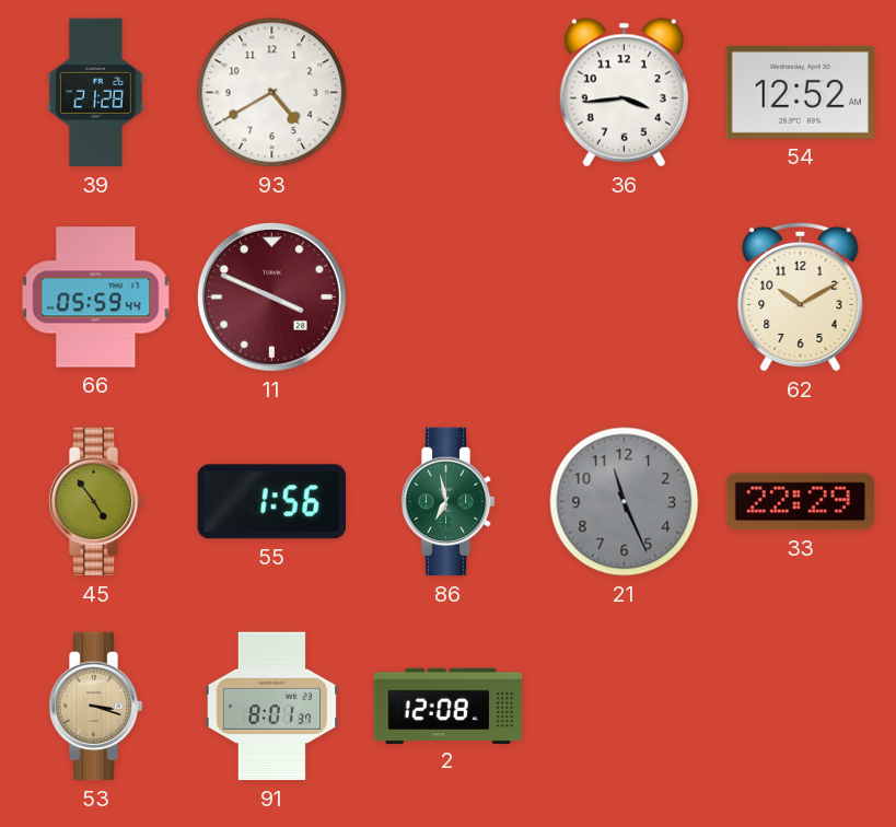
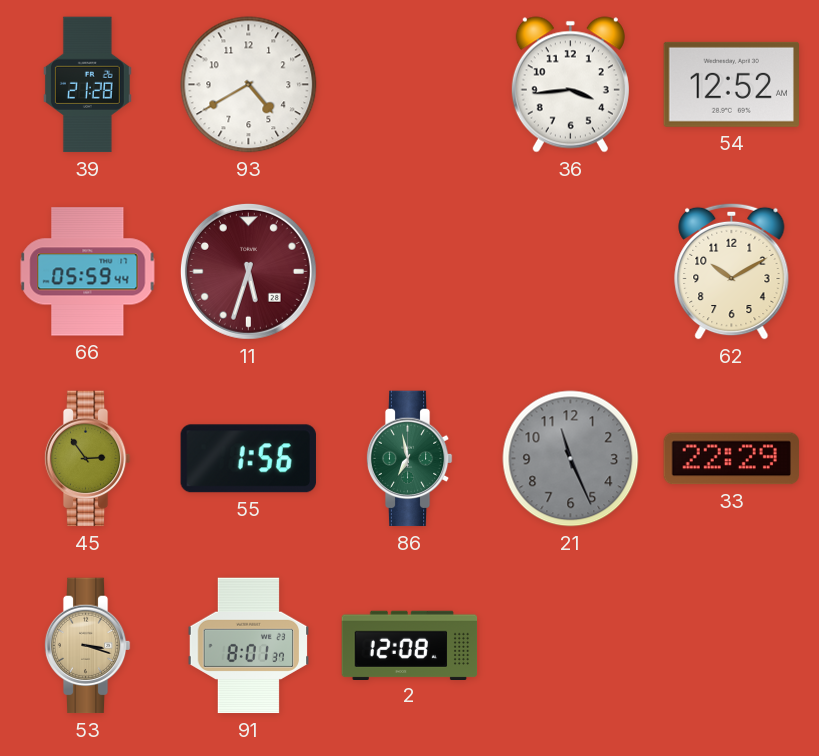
11: 3:49 -> 5:33
45: 4:54 -> 2:54
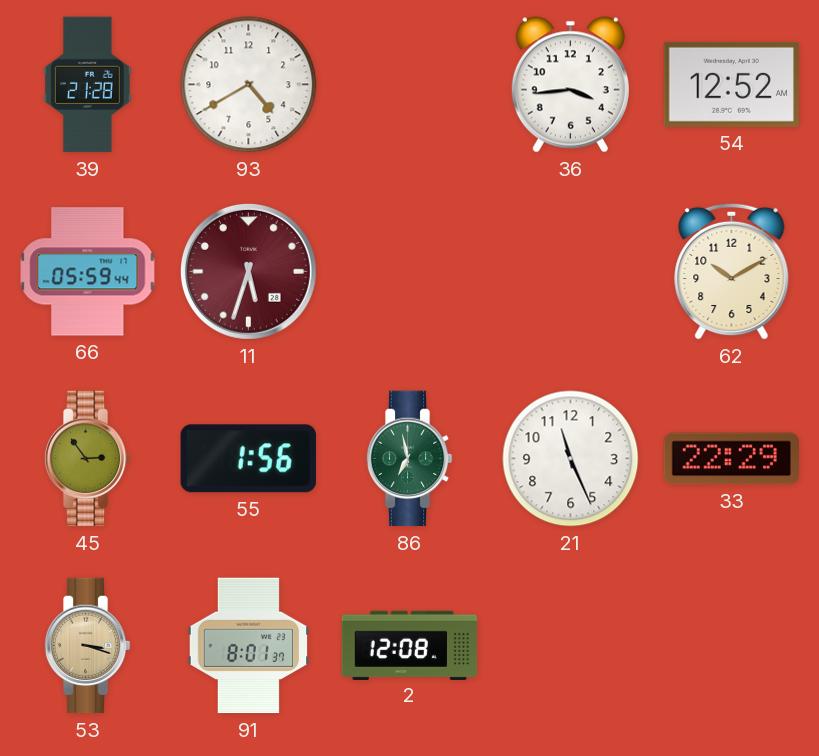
21 dial: grey -> white
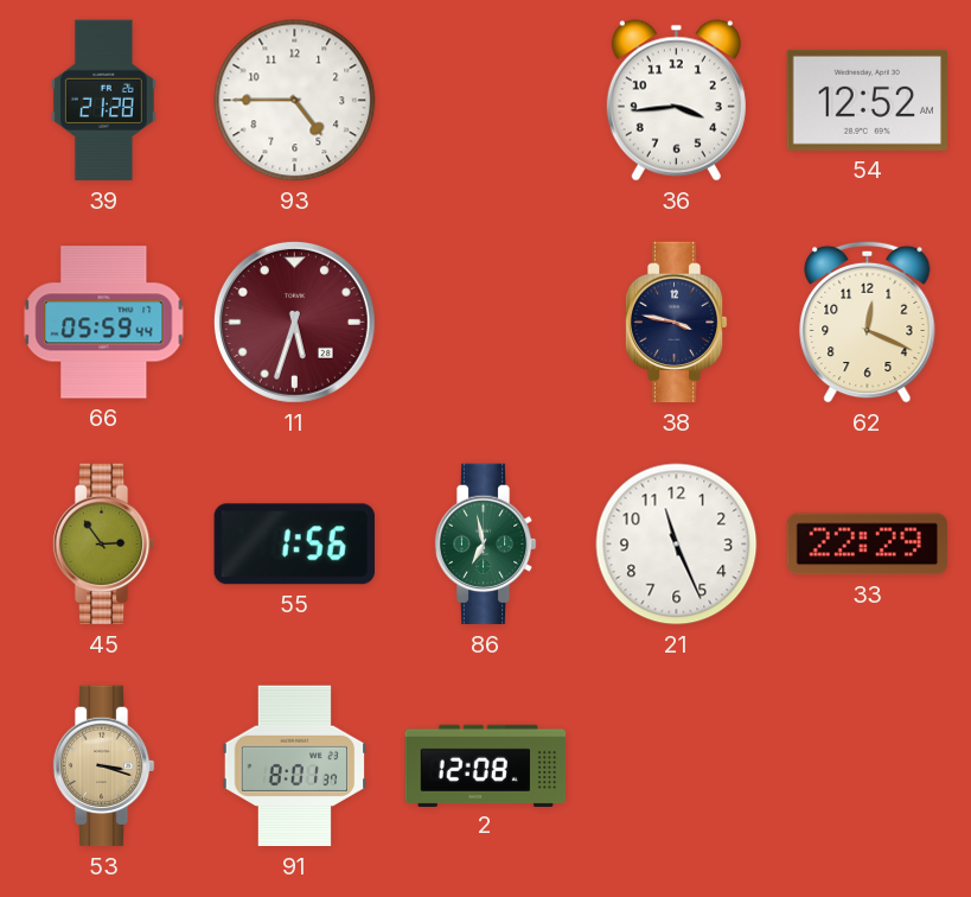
93: 4:40 -> 4:45
38: none -> 3:47
62: 10:10 -> 12:19
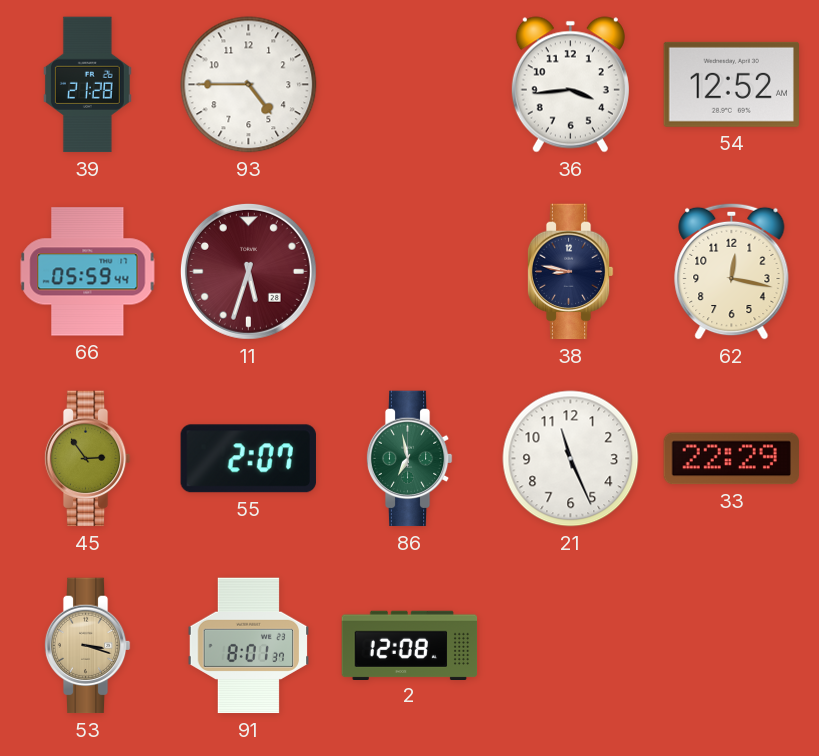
38: 3:47 -> 8:47
62: 12:19 -> 12:17
55: 1:56 -> 2:07
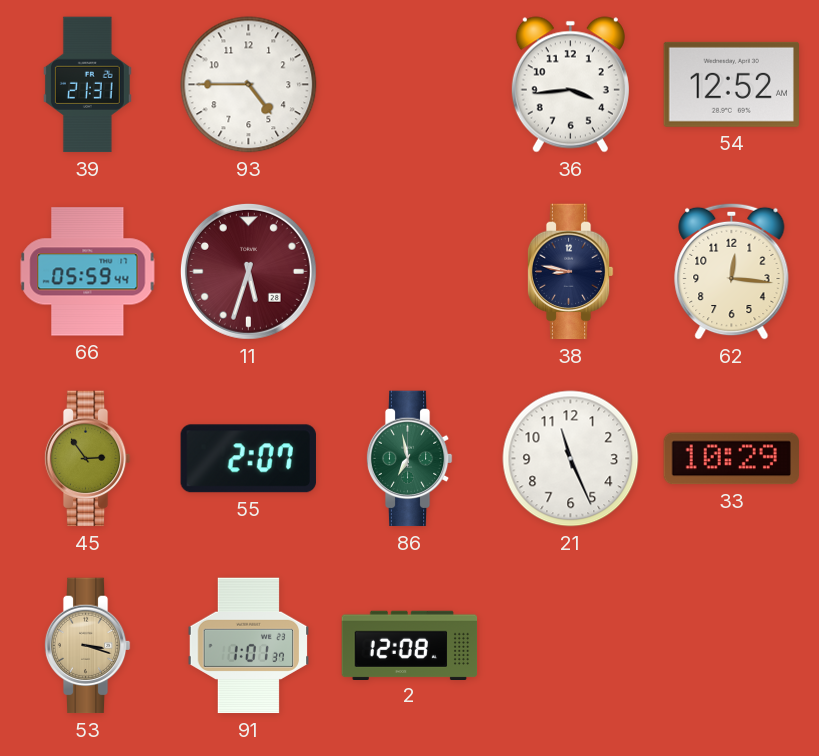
39: 21:28 -> 21:31
62: 12:17 -> 12:16
33: 22:29 -> 10:29
91: 8:01 -> 1:01
